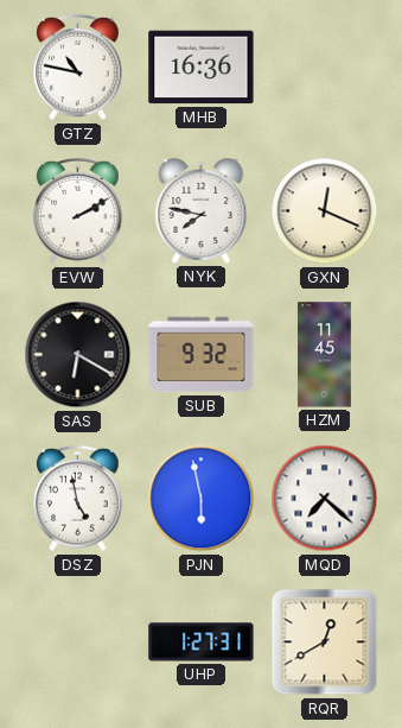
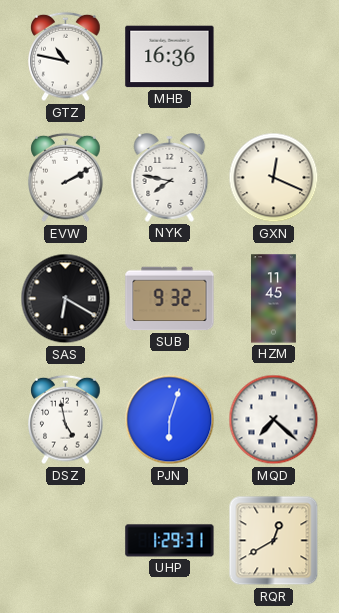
PJN: 5:58 -> 6:03
UHP: 1:27 -> 1:29
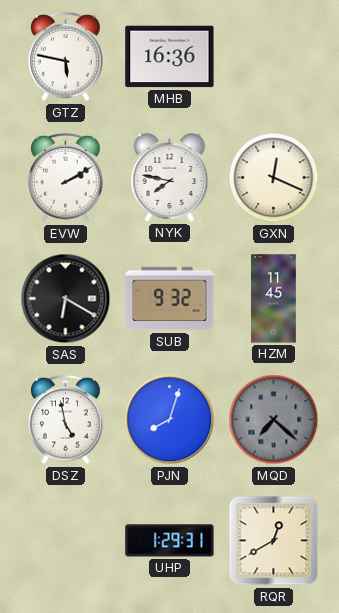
GTZ: 10:47 -> 5:47
PJN: 6:03 -> 8:03
MQD dial: white -> grey
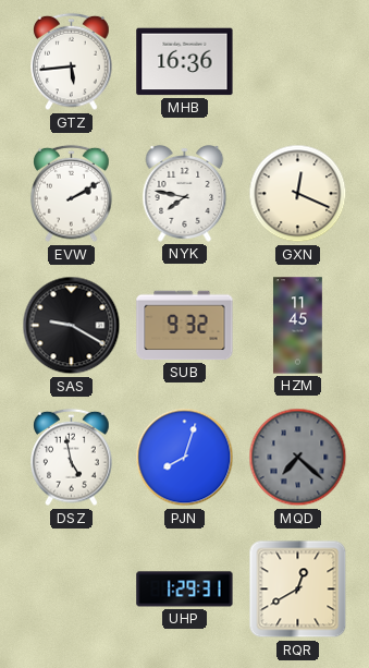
GTZ: 5:47 -> 5:44
SAS: 6:20 -> 9:20
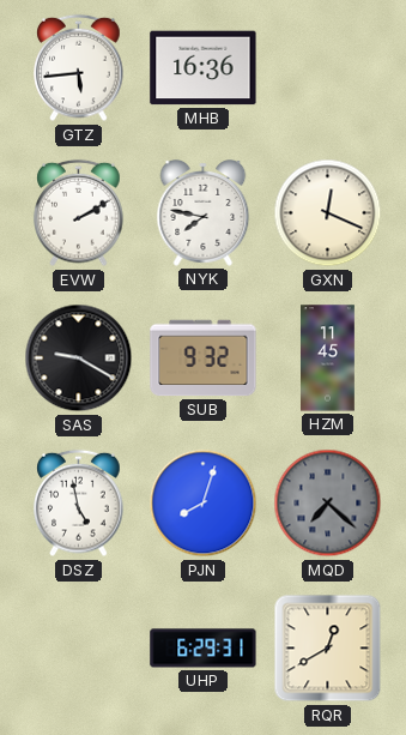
UHP: 1:29 -> 6:29
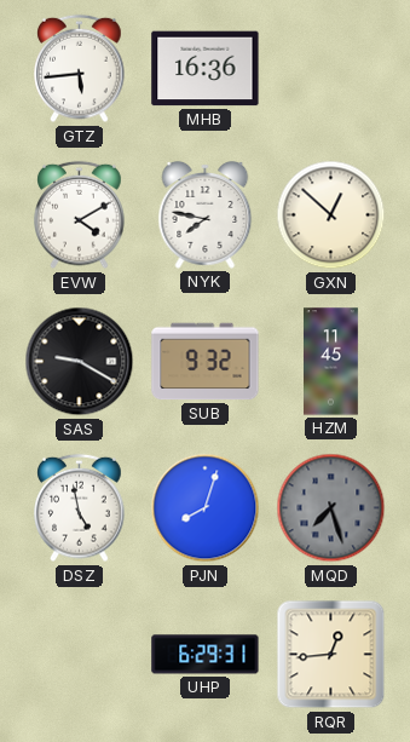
EVW: 2:10 -> 4:10
GXN: 12:19 -> 12:52
MQD: 7:22 -> 7:27
RQR: 12:40 -> 12:44
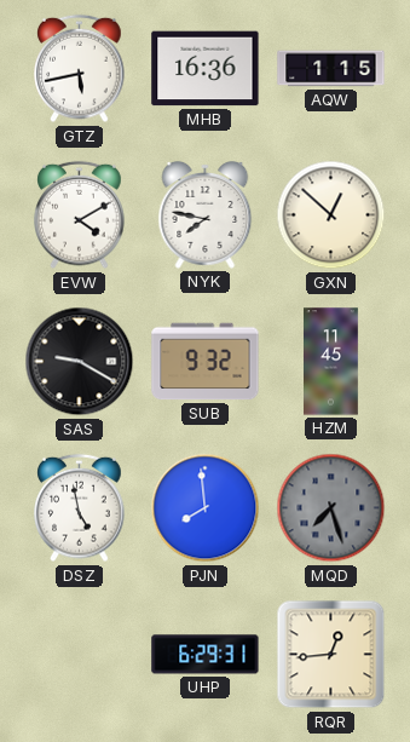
GTZ: 5:44 -> 5:43
AQW: none -> 1:15
PJN: 8:03 -> 7:59
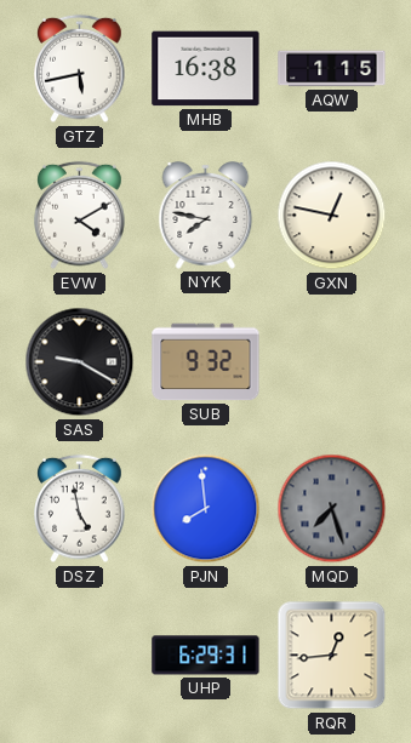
MHB: 16:36 -> 16:38
GXN: 12:52 -> 12:47
HZM: 11:45 -> none
